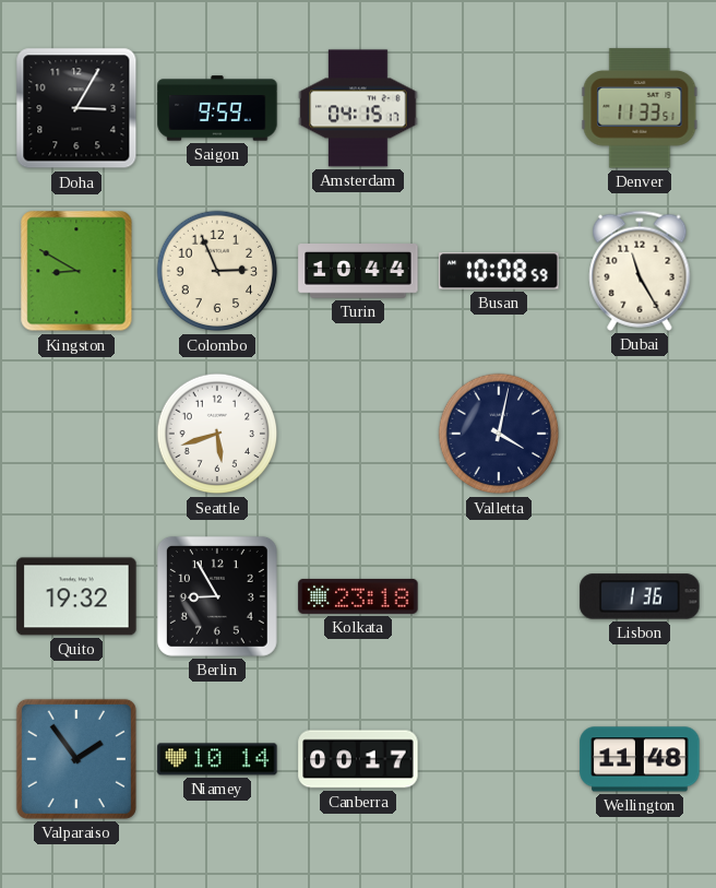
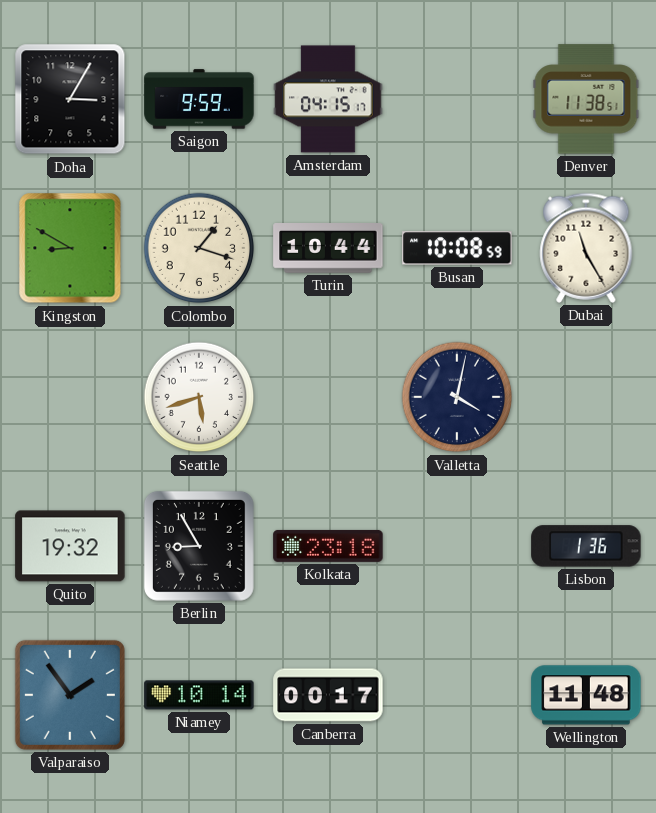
Denver: 11:33 -> 11:38
Colombo: 2:56 -> 1:18
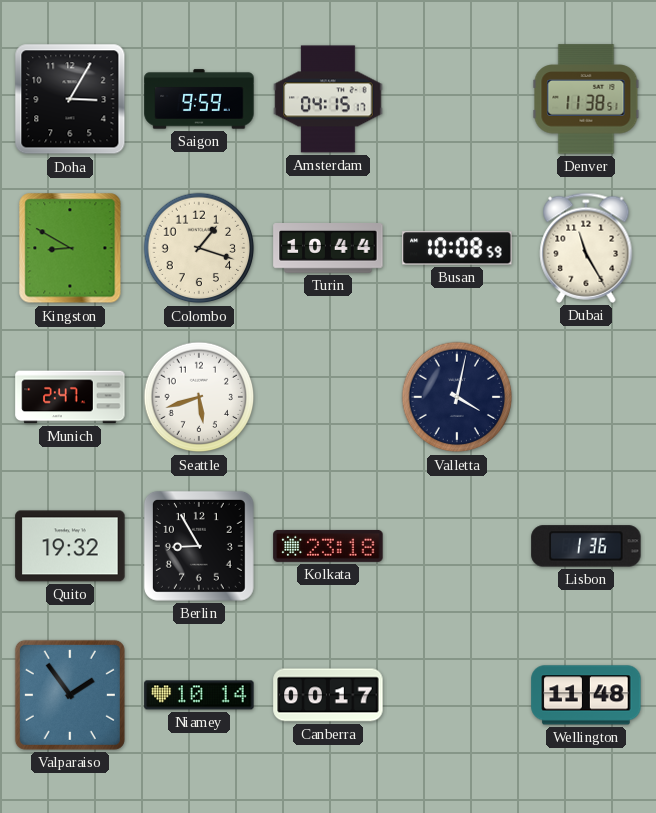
Munich: none -> 2:47
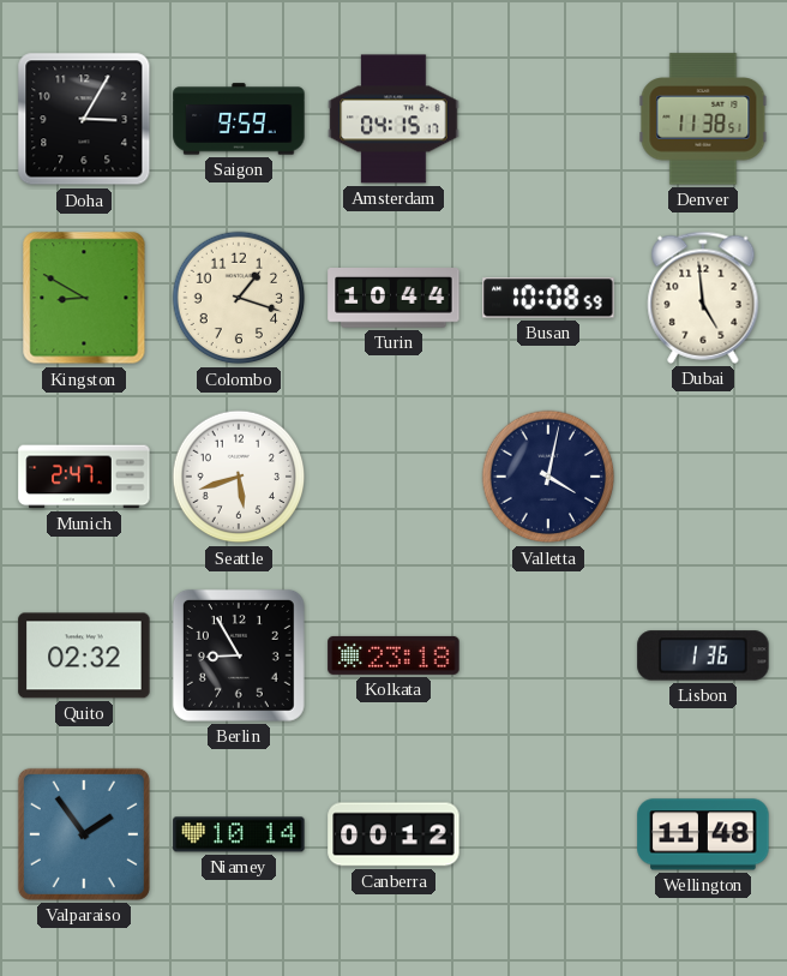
Dubai: 11:25 -> 4:59
Quito: 19:32 -> 02:32
Canberra: 00:17 -> 00:12
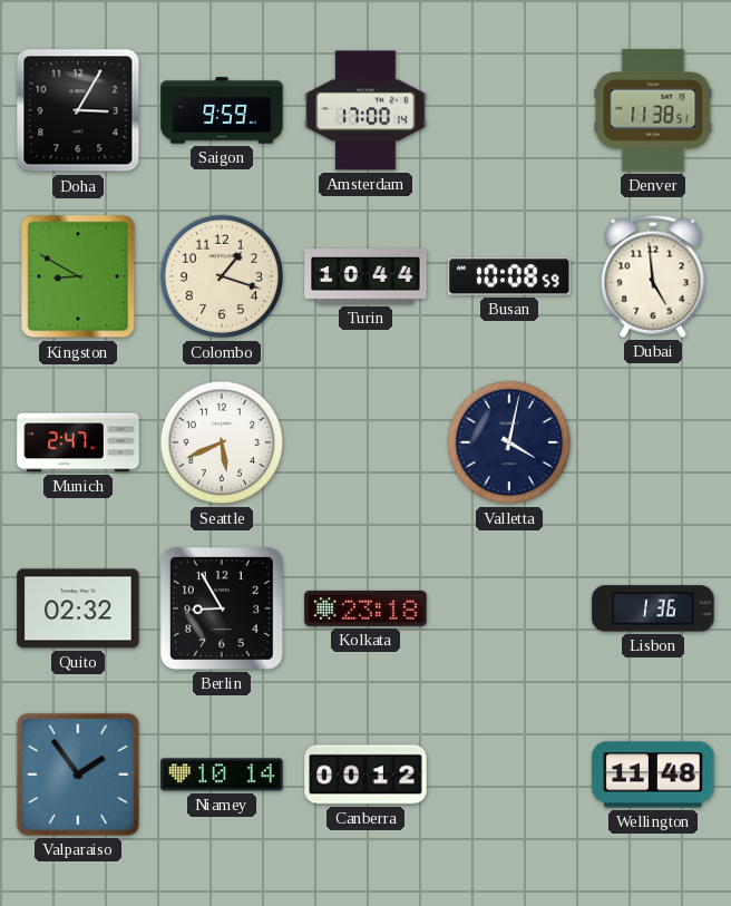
Amsterdam: 04:15 -> 17:00
Seattle: 5:42 -> 5:41
